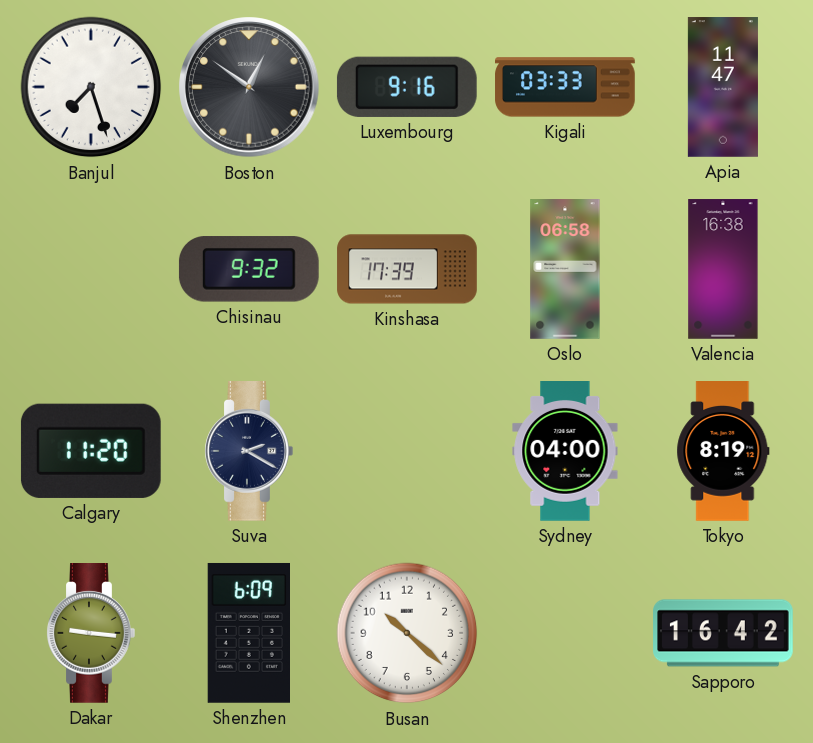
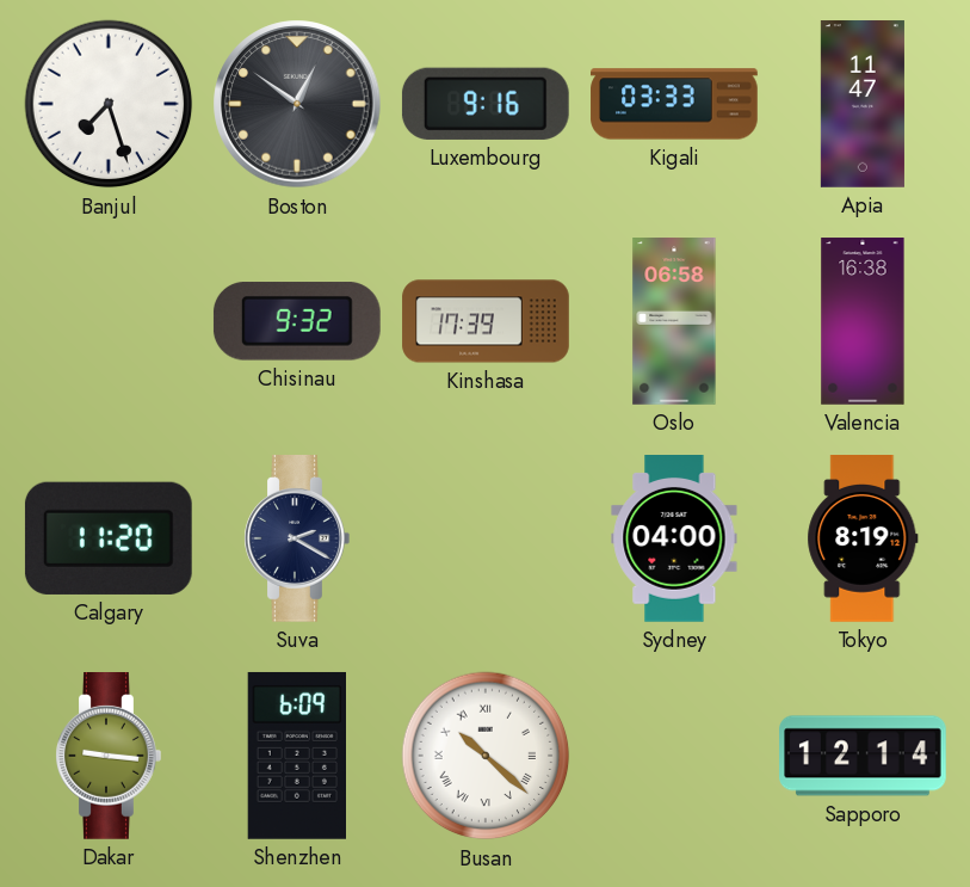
Busan numerals: Arabic -> Roman
Sapporo: 16:42 -> 12:14
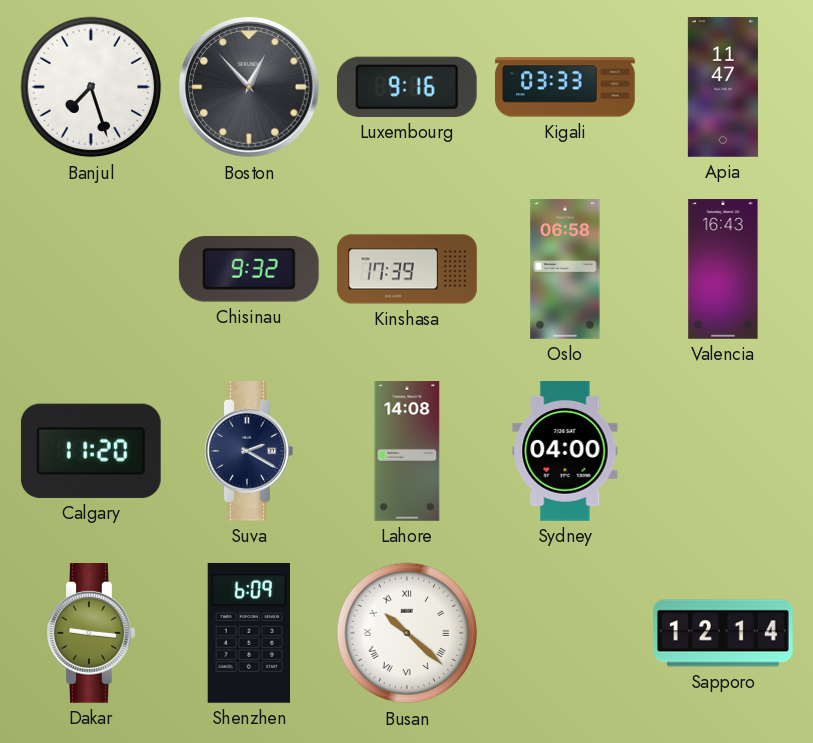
Boston: 12:51 -> 12:53
Valencia: 16:38 -> 16:43
Lahore: none -> 14:08
Tokyo: 8:19 -> none
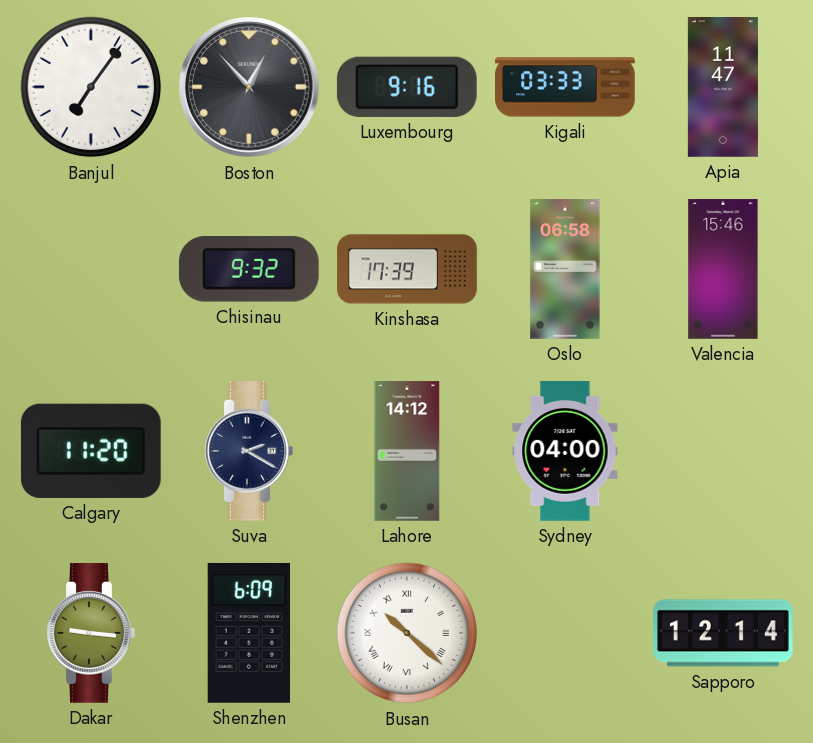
Banjul: 7:27 -> 7:06
Valencia: 16:43 -> 15:46
Lahore: 14:08 -> 14:12
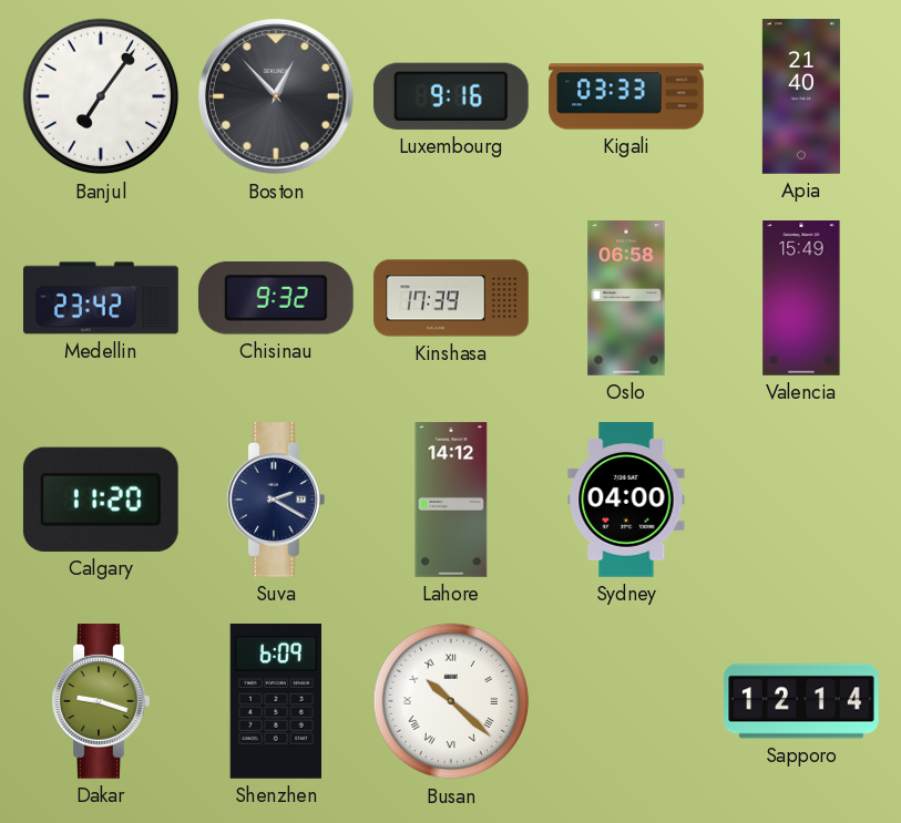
Apia: 11:47 -> 21:40
Medellin: none -> 23:42
Valencia: 15:46 -> 15:49
Dakar: 9:16 -> 9:18
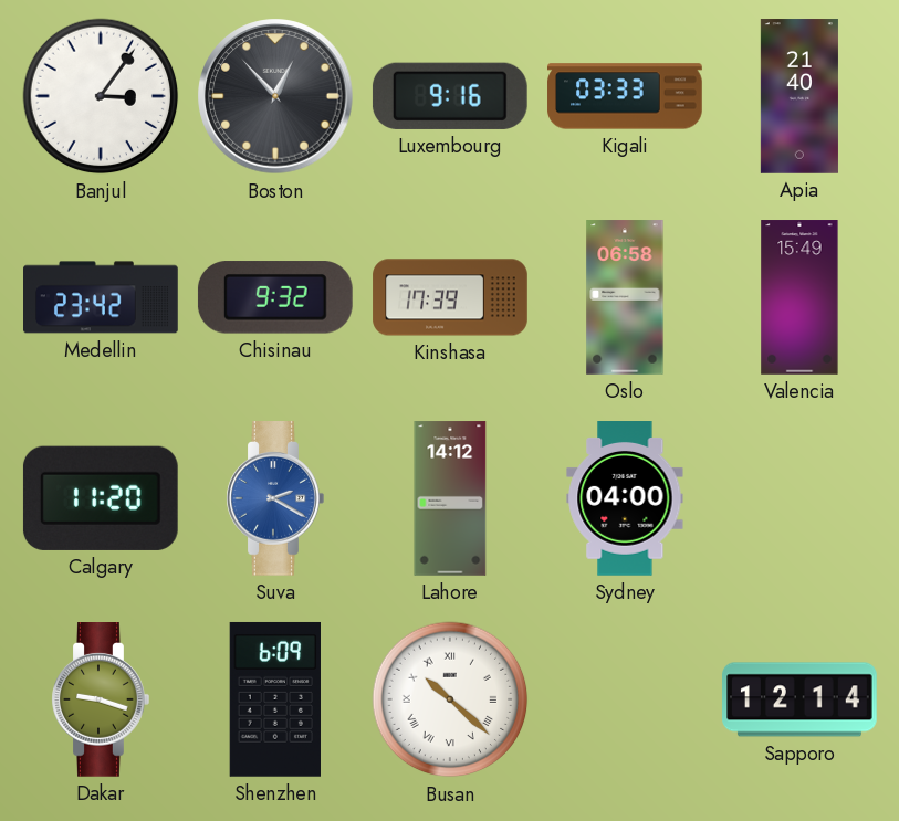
Banjul: 7:06 -> 3:06
Suva dial: navy -> blue
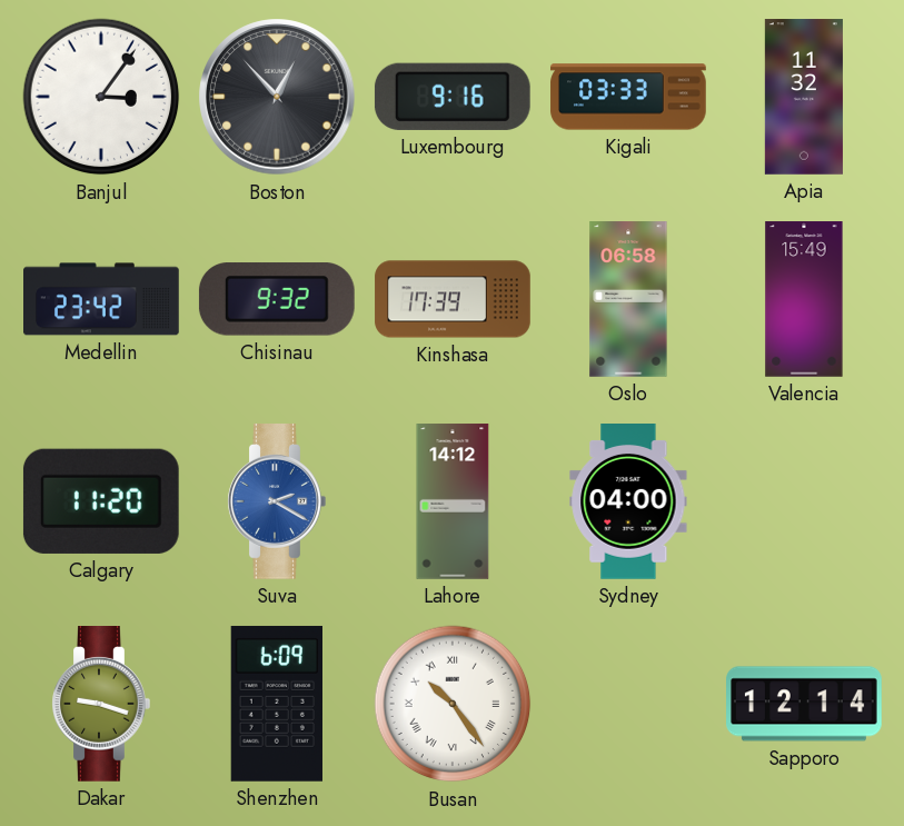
Apia: 21:40 -> 11:32
Busan: 10:22 -> 10:24
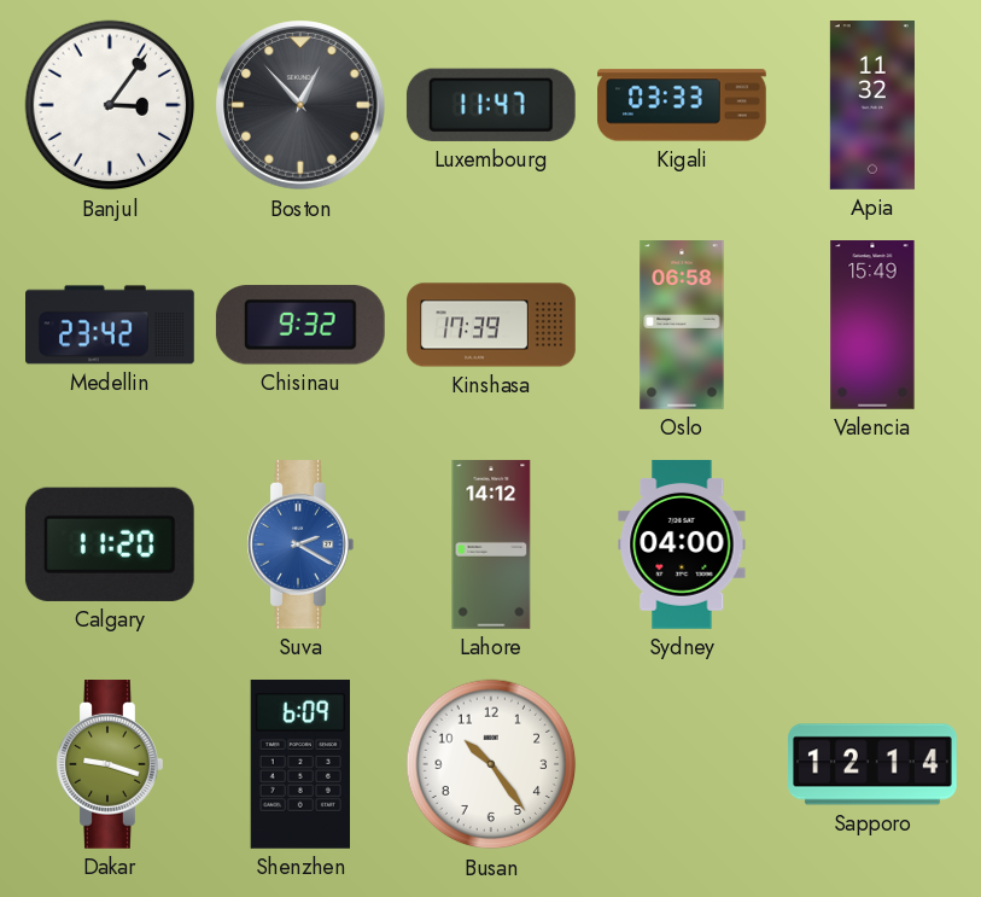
Luxembourg: 9:16 -> 11:47
Busan numerals: Roman -> Arabic
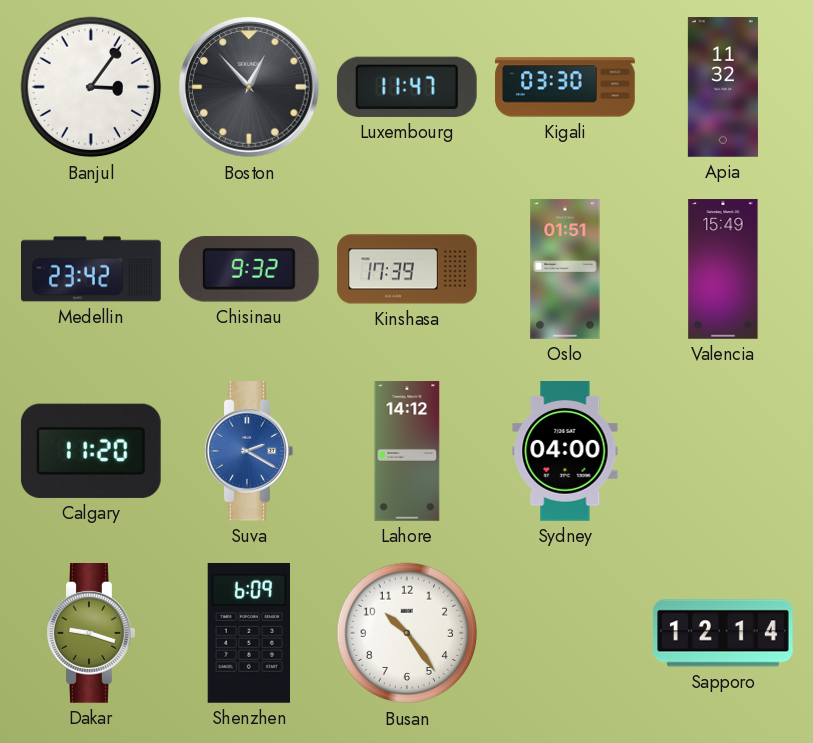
Kigali: 03:33 -> 03:30
Oslo: 06:58 -> 01:51
